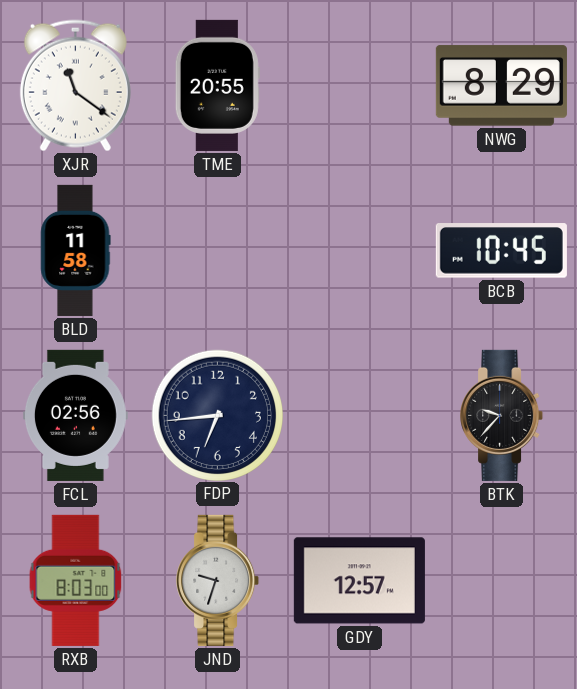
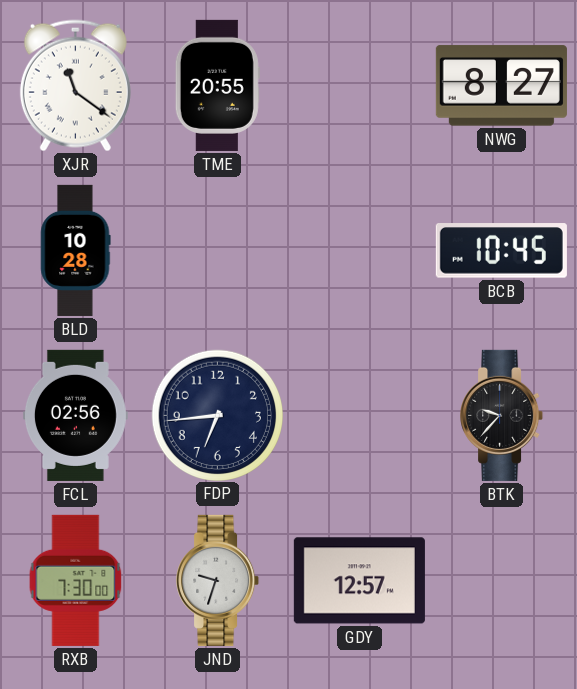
NWG: 8:29 -> 8:27
BLD: 11:58 -> 10:28
RXB: 8:03 -> 7:30
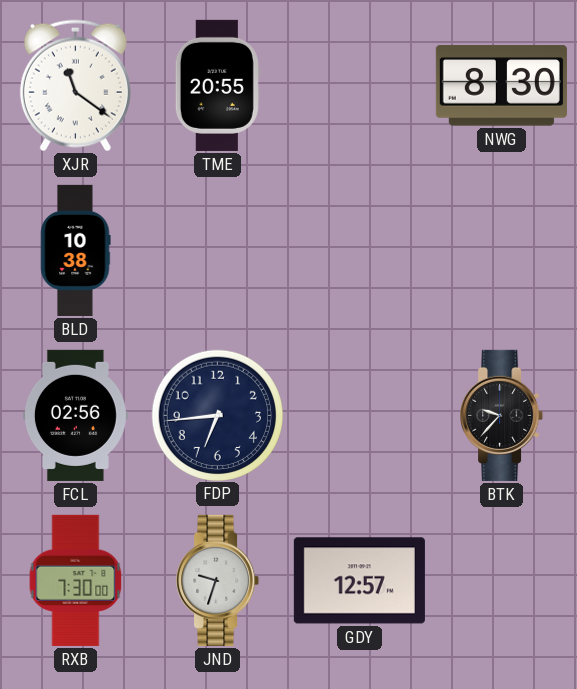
NWG: 8:27 -> 8:30
BLD: 10:28 -> 10:38
BCB: 10:45 -> none
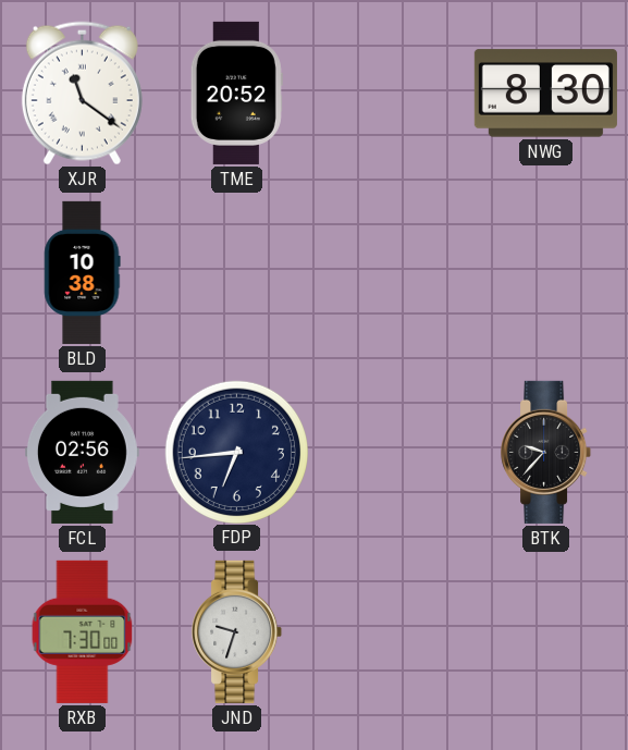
TME: 20:55 -> 20:52
GDY: 12:57 -> none
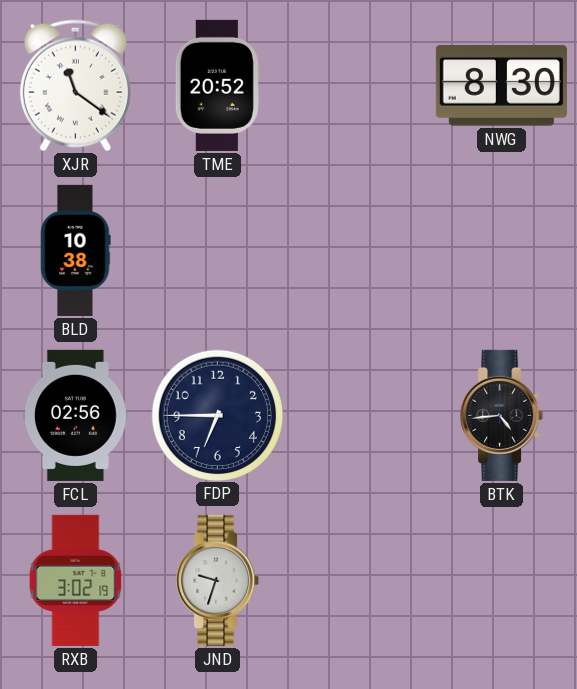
FDP: 6:44 -> 6:45
BTK: 9:37 -> 4:44
RXB: 7:30 -> 3:02
